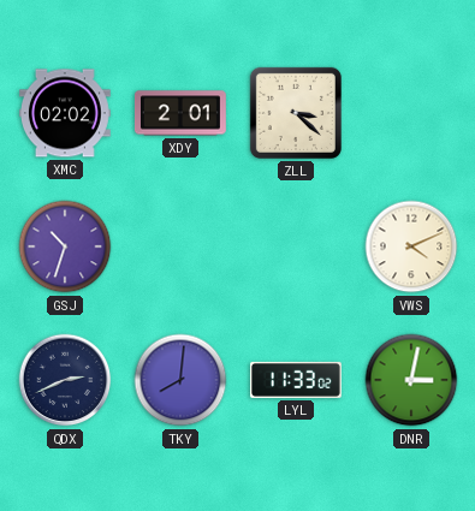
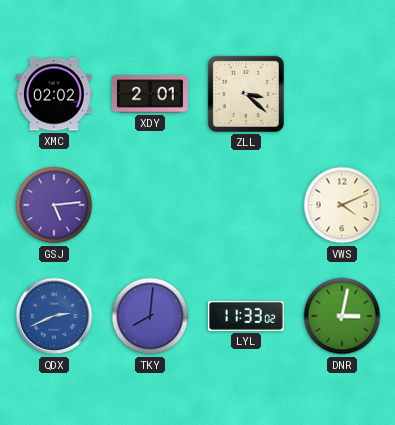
GSJ: 10:33 -> 5:14
QDX dial: navy -> blue
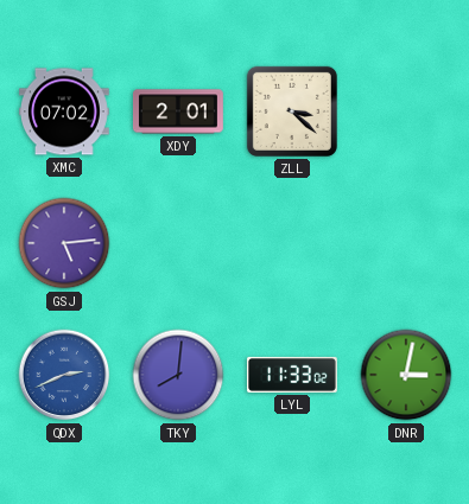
XMC: 02:02 -> 07:02
VWS: 4:11 -> none
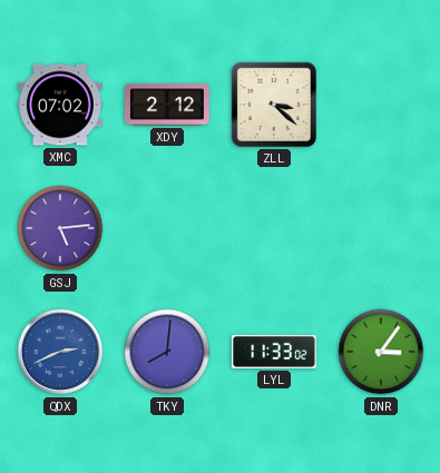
XDY: 2:01 -> 2:12
DNR: 3:02 -> 3:06
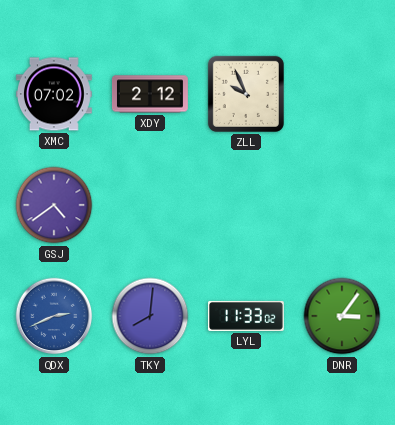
ZLL: 3:22 -> 9:56
GSJ: 5:14 -> 4:39
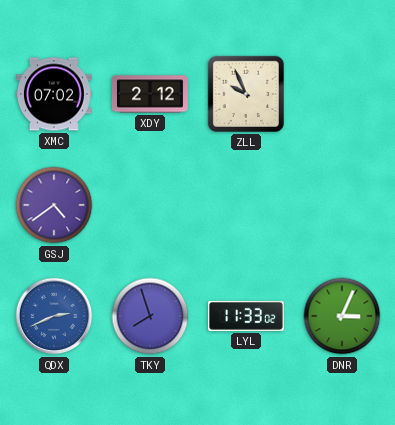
TKY: 8:01 -> 7:57
DNR: 3:06 -> 3:04
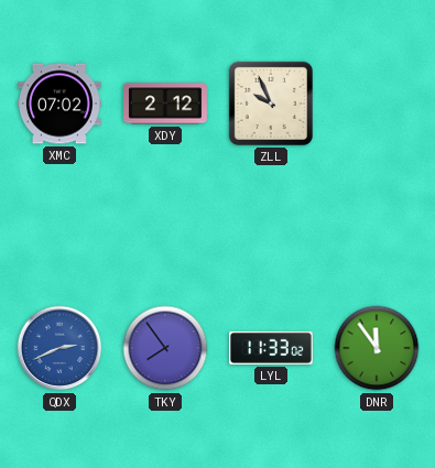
GSJ: 4:39 -> none
TKY: 7:57 -> 7:54
DNR: 3:04 -> 11:54
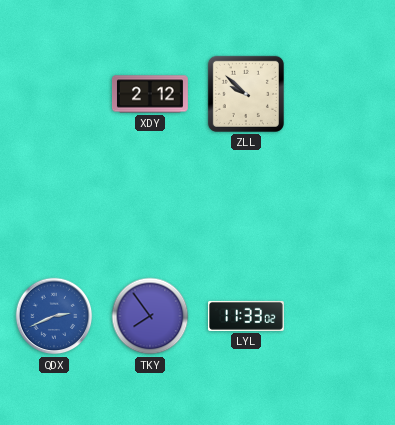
XMC: 07:02 -> none
ZLL: 9:56 -> 9:52
DNR: 11:54 -> none
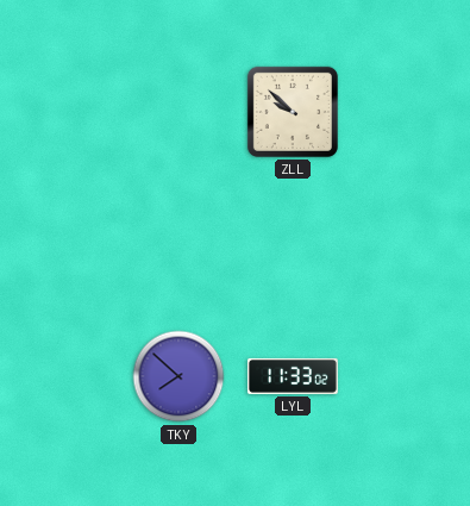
XDY: 2:12 -> none
QDX: 2:41 -> none
TKY: 7:54 -> 7:52
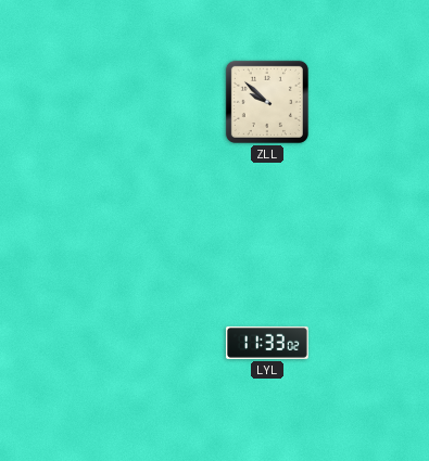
TKY: 7:52 -> none
